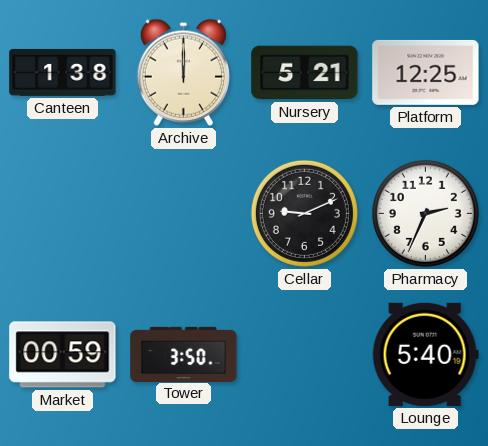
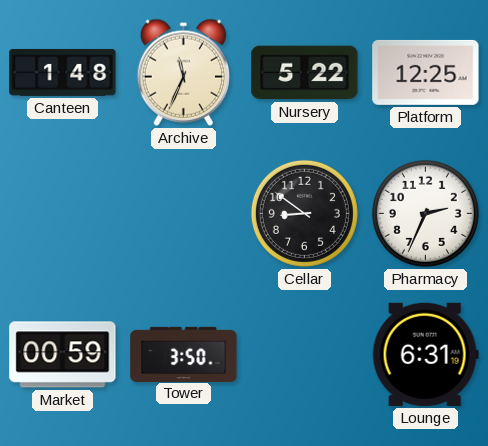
Canteen: 1:38 -> 1:48
Archive: 12:00 -> 11:34
Nursery: 5:21 -> 5:22
Cellar: 9:11 -> 8:51
Lounge: 5:40 -> 6:31
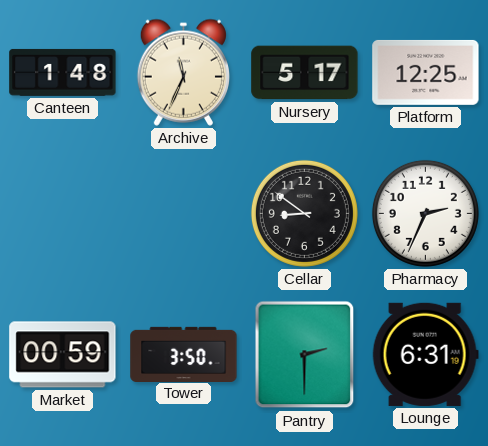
Nursery: 5:22 -> 5:17
Pantry: none -> 2:30
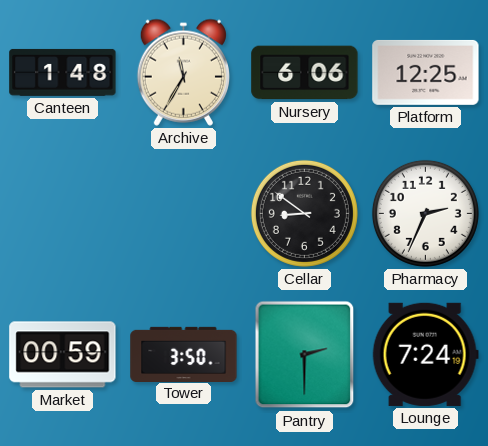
Archive: 11:34 -> 11:35
Nursery: 5:17 -> 6:06
Lounge: 6:31 -> 7:24
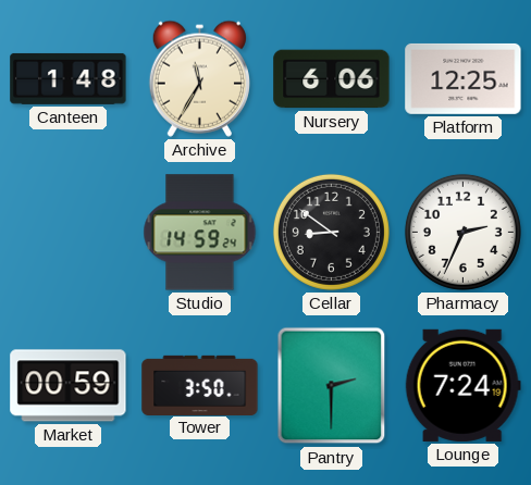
Studio: none -> 14:59
